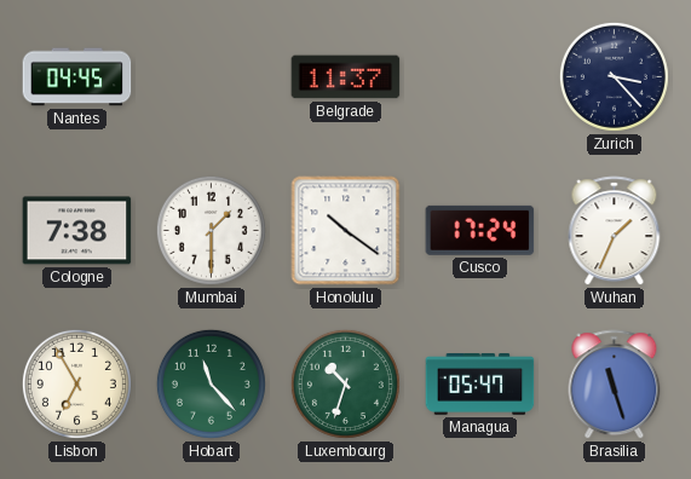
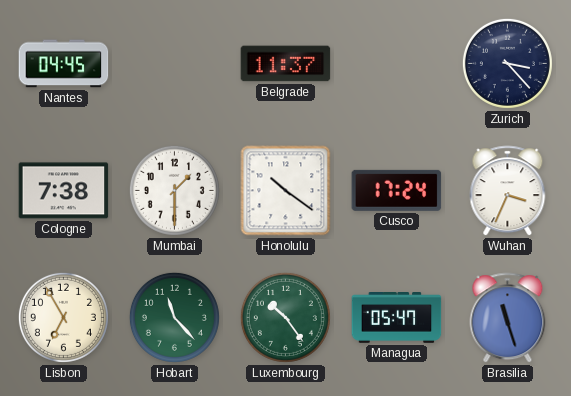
Wuhan: 1:34 -> 3:34
Luxembourg: 10:33 -> 10:24
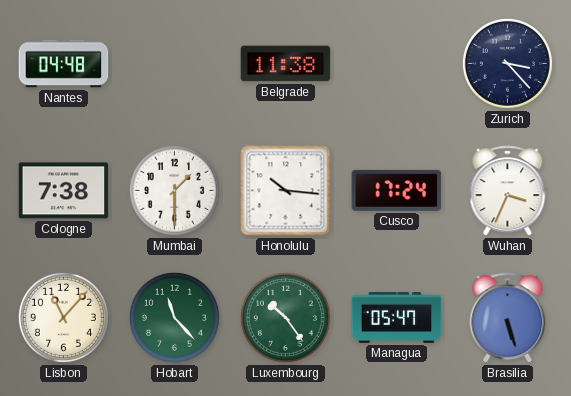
Nantes: 04:45 -> 04:48
Belgrade: 11:37 -> 11:38
Honolulu: 10:21 -> 10:16
Lisbon: 6:55 -> 11:07
Brasilia: 11:27 -> 5:27
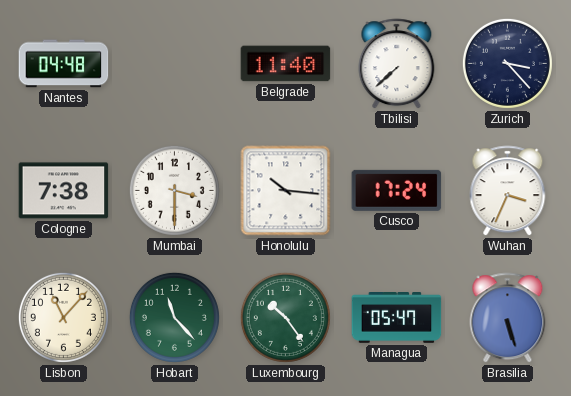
Belgrade: 11:38 -> 11:40
Tbilisi: none -> 7:38
Mumbai: 1:30 -> 3:30
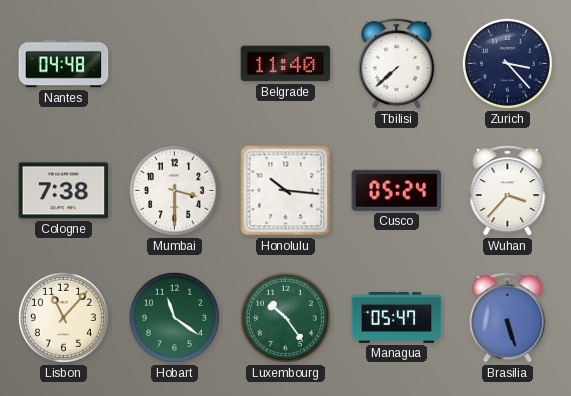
Cusco: 17:24 -> 05:24
Wuhan: 3:34 -> 3:37
Hobart: 11:23 -> 11:21
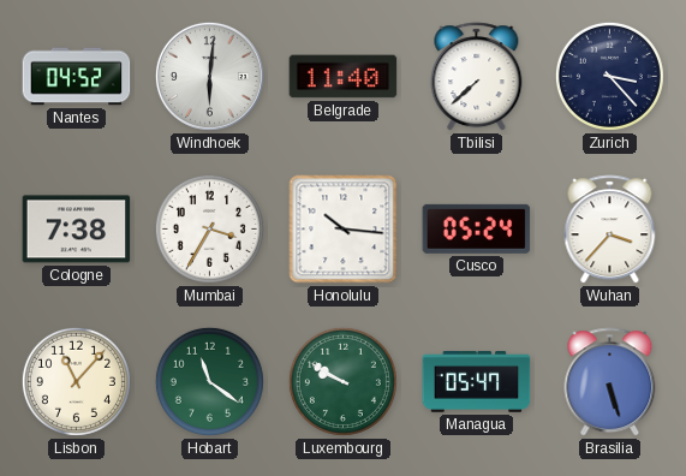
Nantes: 04:48 -> 04:52
Windhoek: none -> 6:01
Mumbai: 3:30 -> 3:35
Luxembourg: 10:24 -> 9:50
